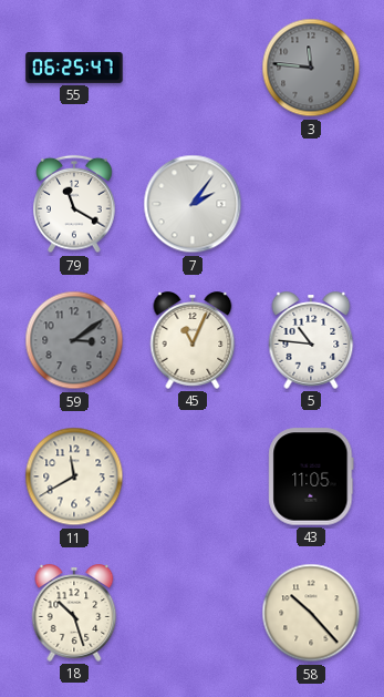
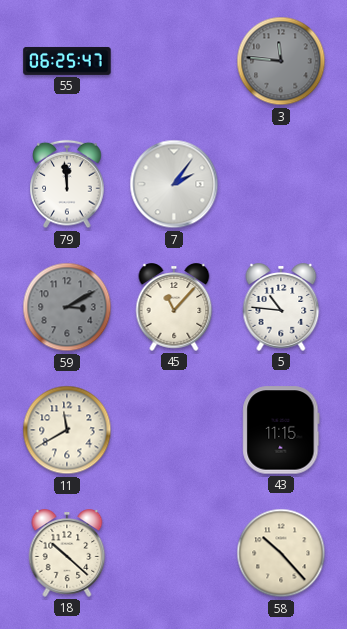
79: 11:20 -> 11:59
59: 3:09 -> 3:10
45: 11:04 -> 11:07
43: 11:05 -> 11:15
18: 10:27 -> 10:22
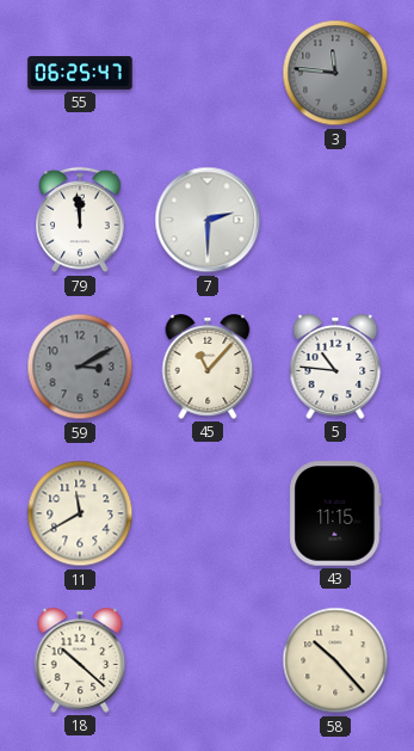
7: 2:06 -> 2:30
